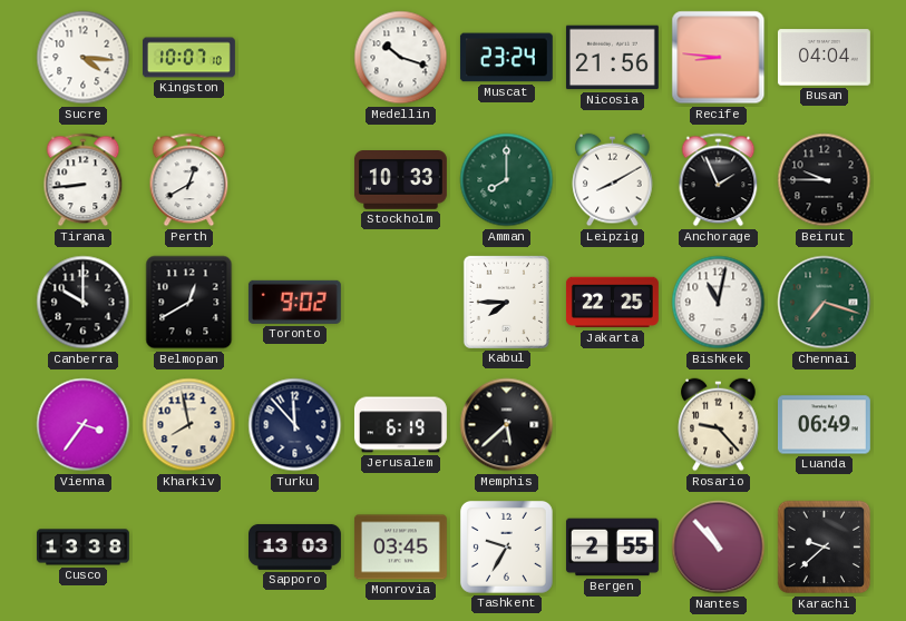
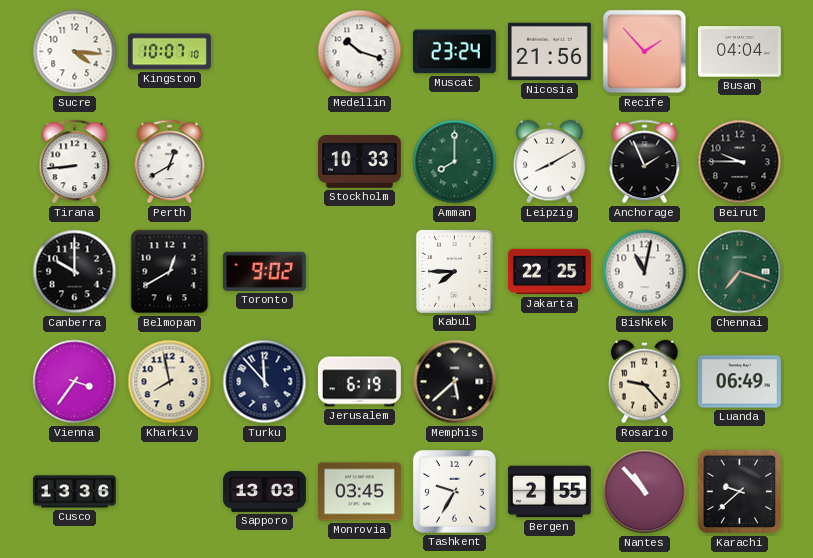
Recife: 8:46 -> 1:53
Cusco: 13:38 -> 13:36
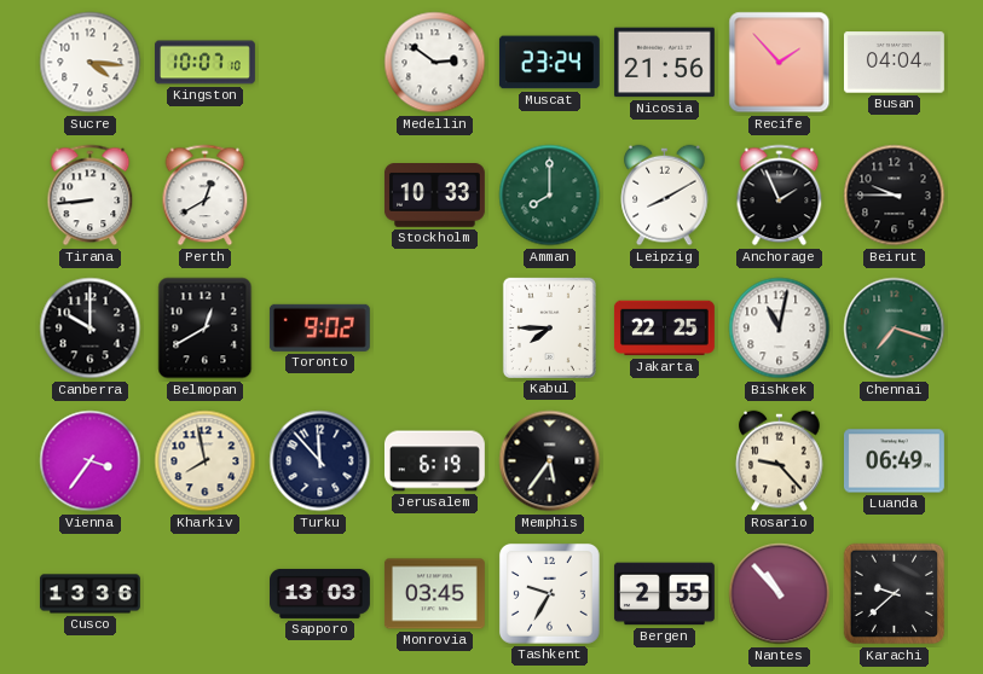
Medellin: 10:18 -> 2:51
Memphis: 5:38 -> 5:36
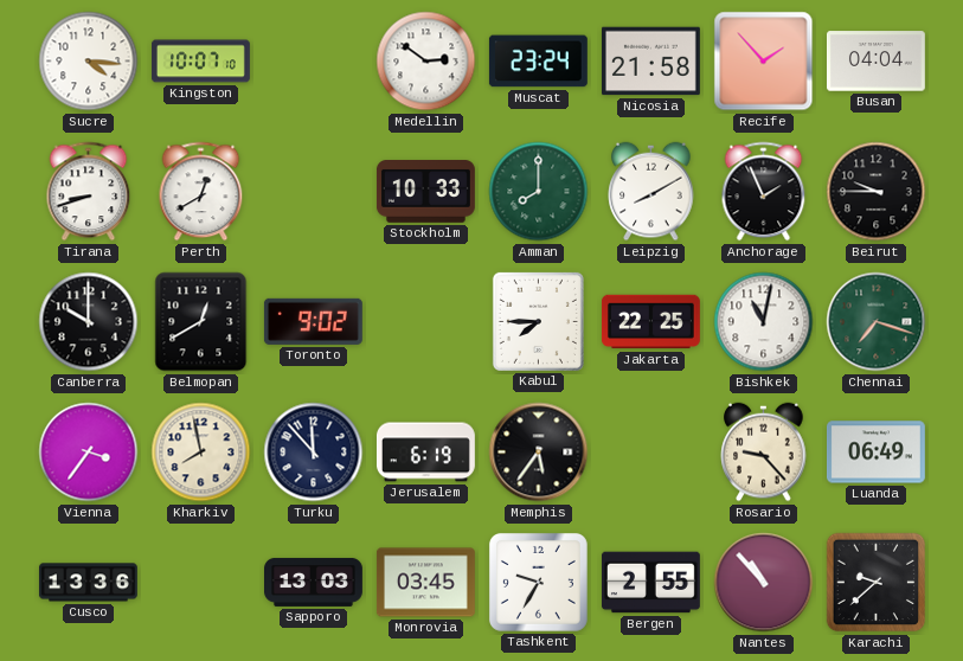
Nicosia: 21:56 -> 21:58
Tirana: 8:44 -> 8:42
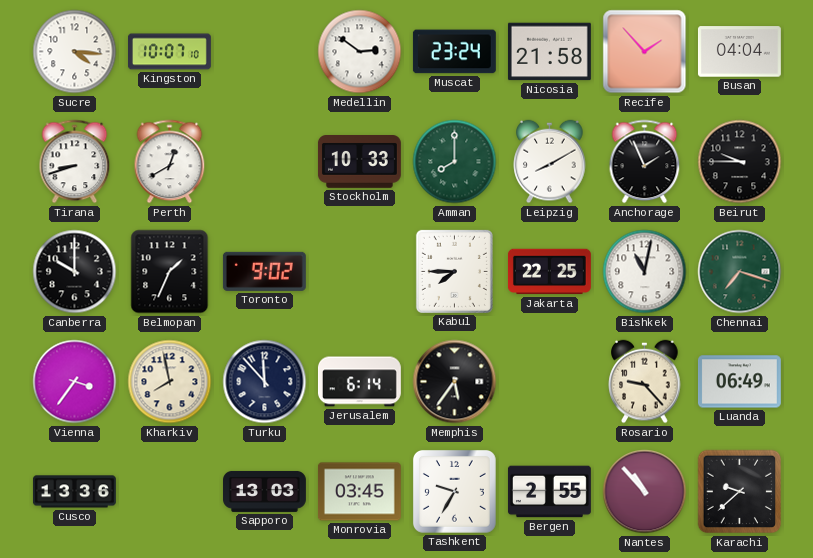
Belmopan: 12:40 -> 1:34
Jerusalem: 6:19 -> 6:14
